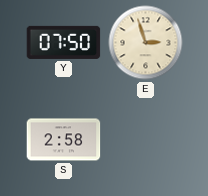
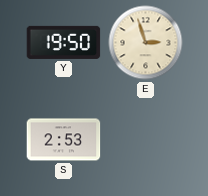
Y: 07:50 -> 19:50
S: 2:58 -> 2:53
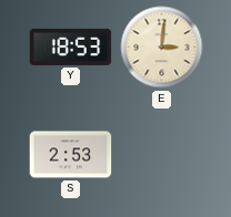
Y: 19:50 -> 18:53
E: 2:57 -> 3:01
